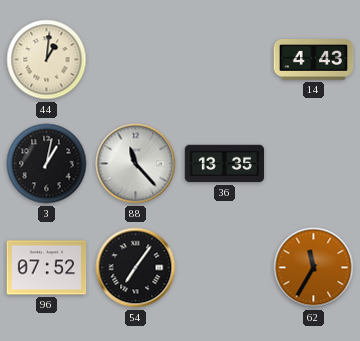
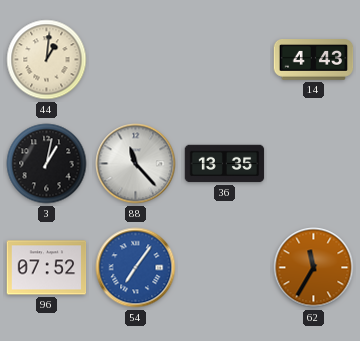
54 dial: black -> blue
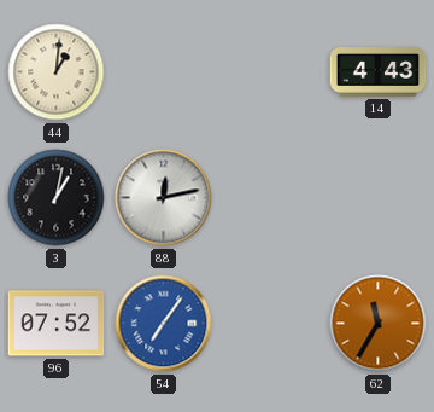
88: 11:23 -> 12:13
36: 13:35 -> none
